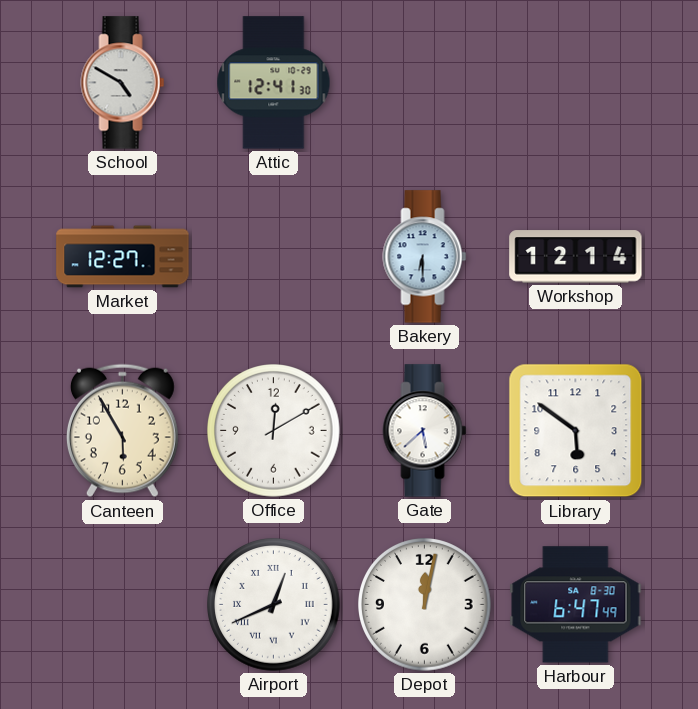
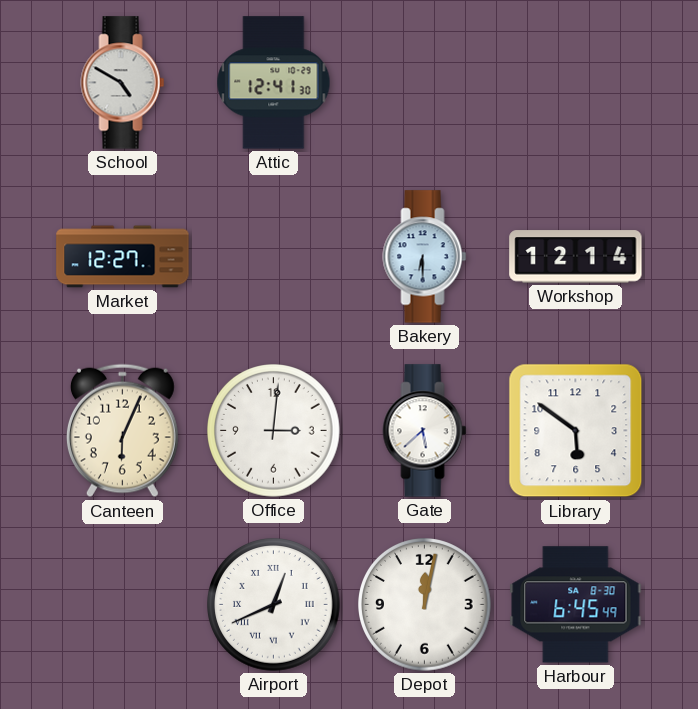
Canteen: 5:55 -> 6:04
Office: 12:10 -> 3:01
Harbour: 6:47 -> 6:45
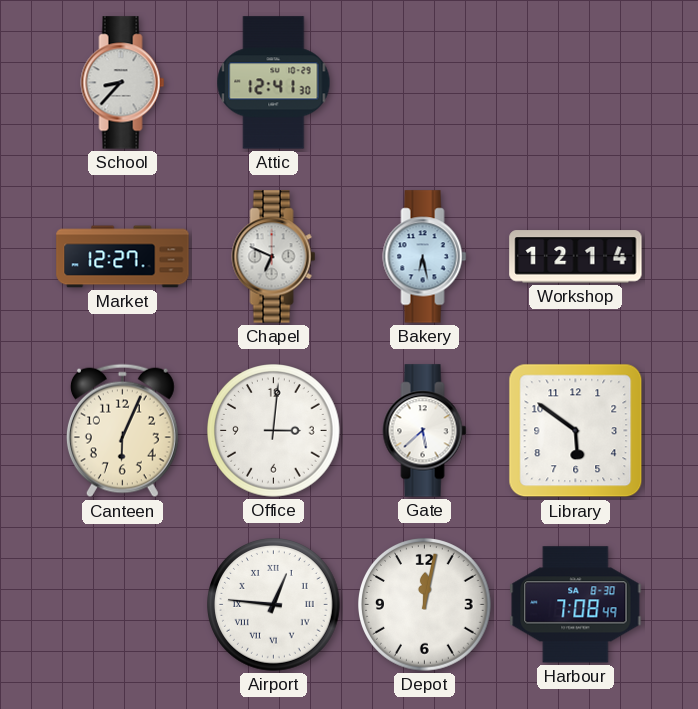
School: 4:50 -> 8:37
Chapel: none -> 6:49
Bakery: 6:30 -> 6:28
Airport: 12:41 -> 12:46
Harbour: 6:45 -> 7:08
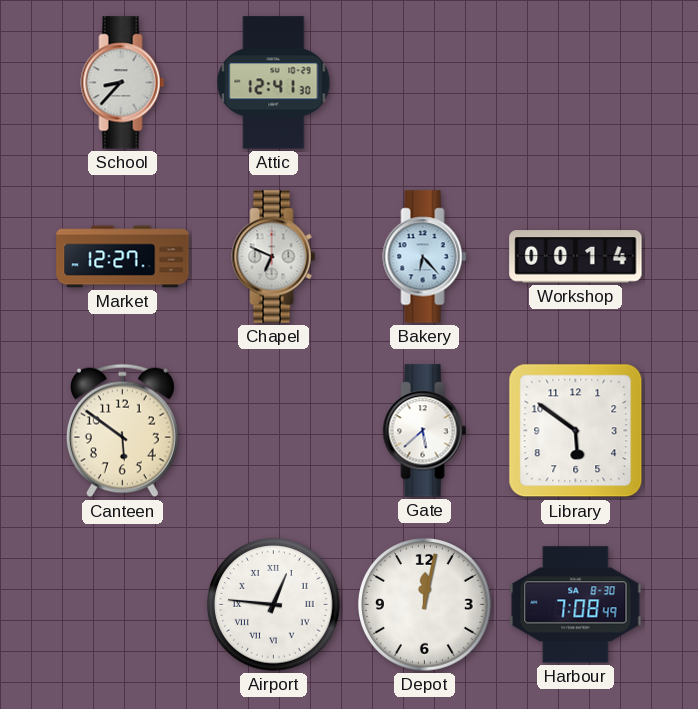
Bakery: 6:28 -> 6:23
Workshop: 12:14 -> 00:14
Canteen: 6:04 -> 5:51
Office: 3:01 -> none
